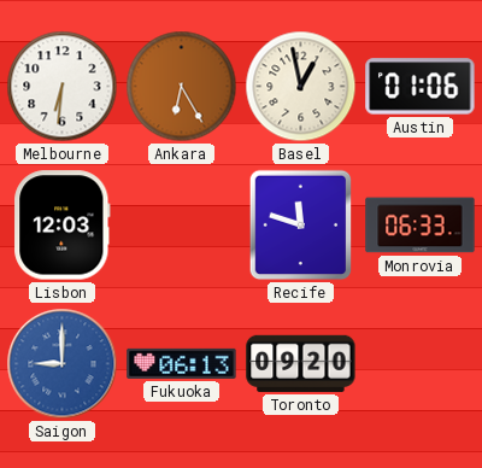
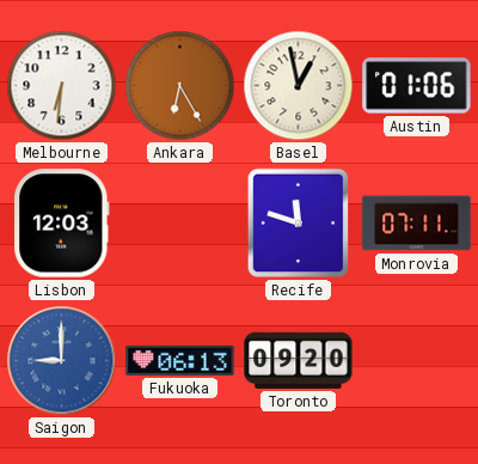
Monrovia: 06:33 -> 07:11
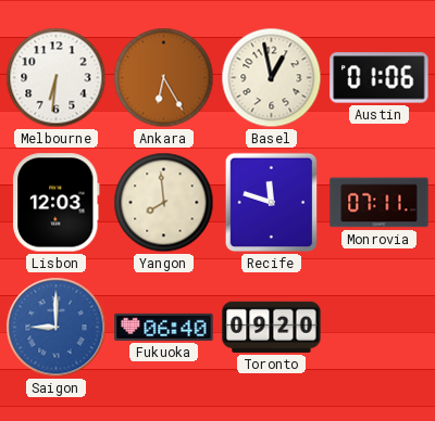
Yangon: none -> 7:59
Fukuoka: 06:13 -> 06:40
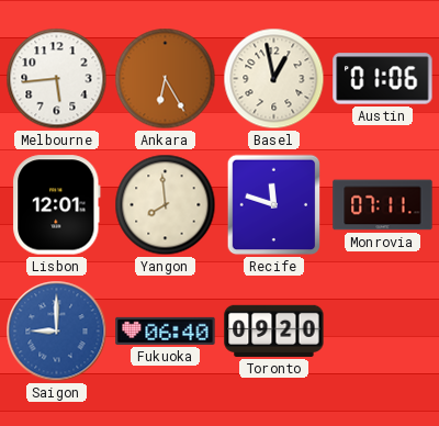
Melbourne: 6:31 -> 5:44
Lisbon: 12:03 -> 12:01
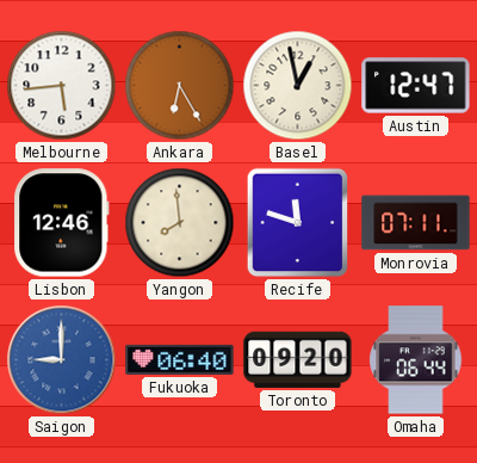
Austin: 01:06 -> 12:47
Lisbon: 12:01 -> 12:46
Omaha: none -> 06:44
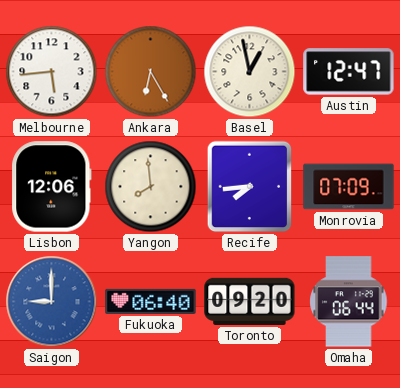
Lisbon: 12:46 -> 12:06
Recife: 11:48 -> 7:44
Monrovia: 07:11 -> 07:09
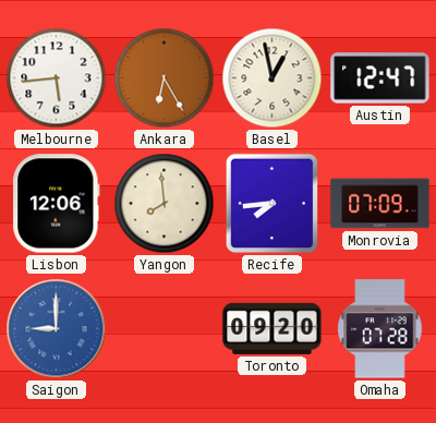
Fukuoka: 06:40 -> none
Omaha: 06:44 -> 07:28
